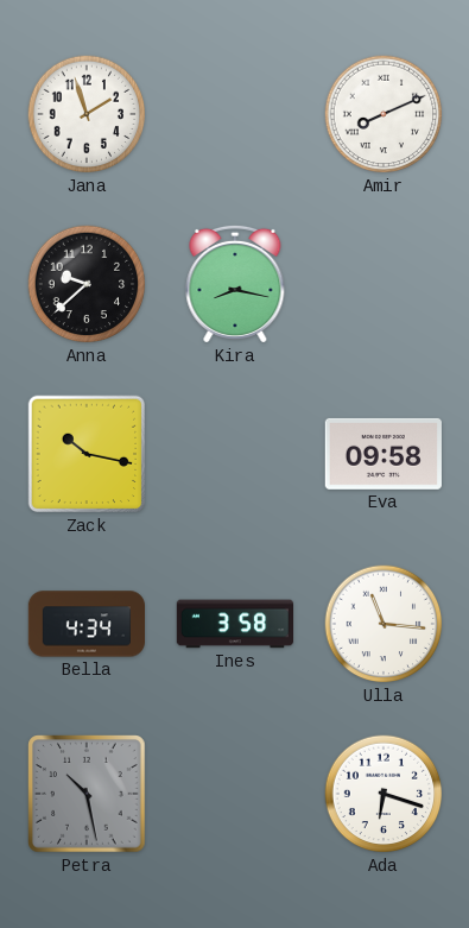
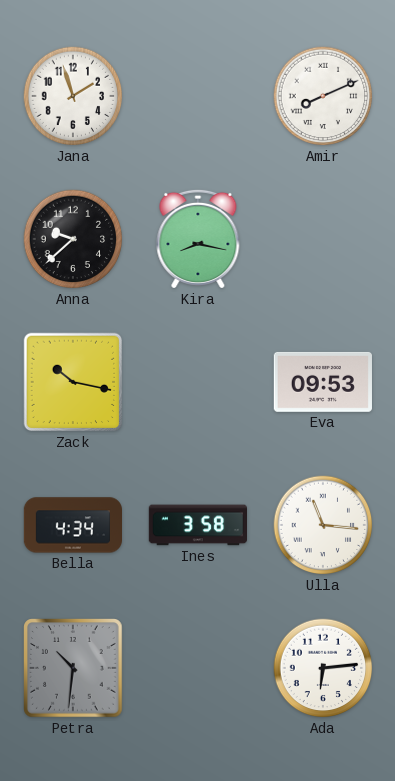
Eva: 09:58 -> 09:53
Petra: 10:28 -> 10:31
Ada: 6:18 -> 6:14
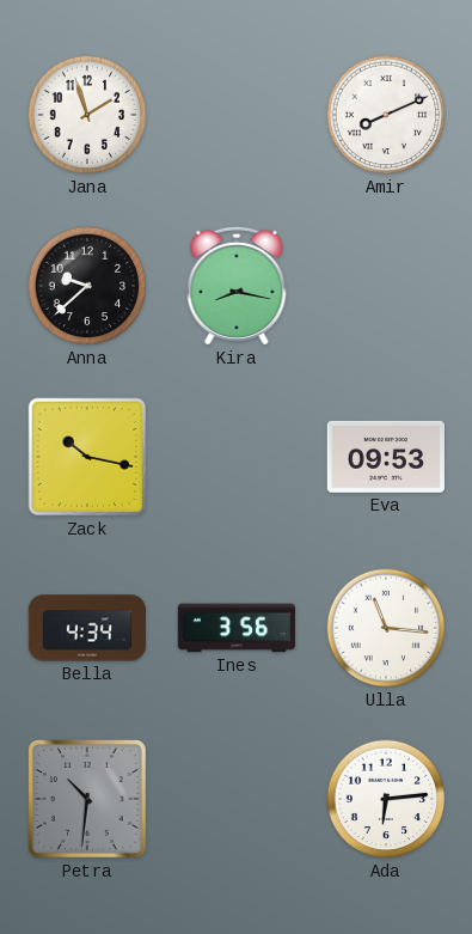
Ines: 3:58 -> 3:56
